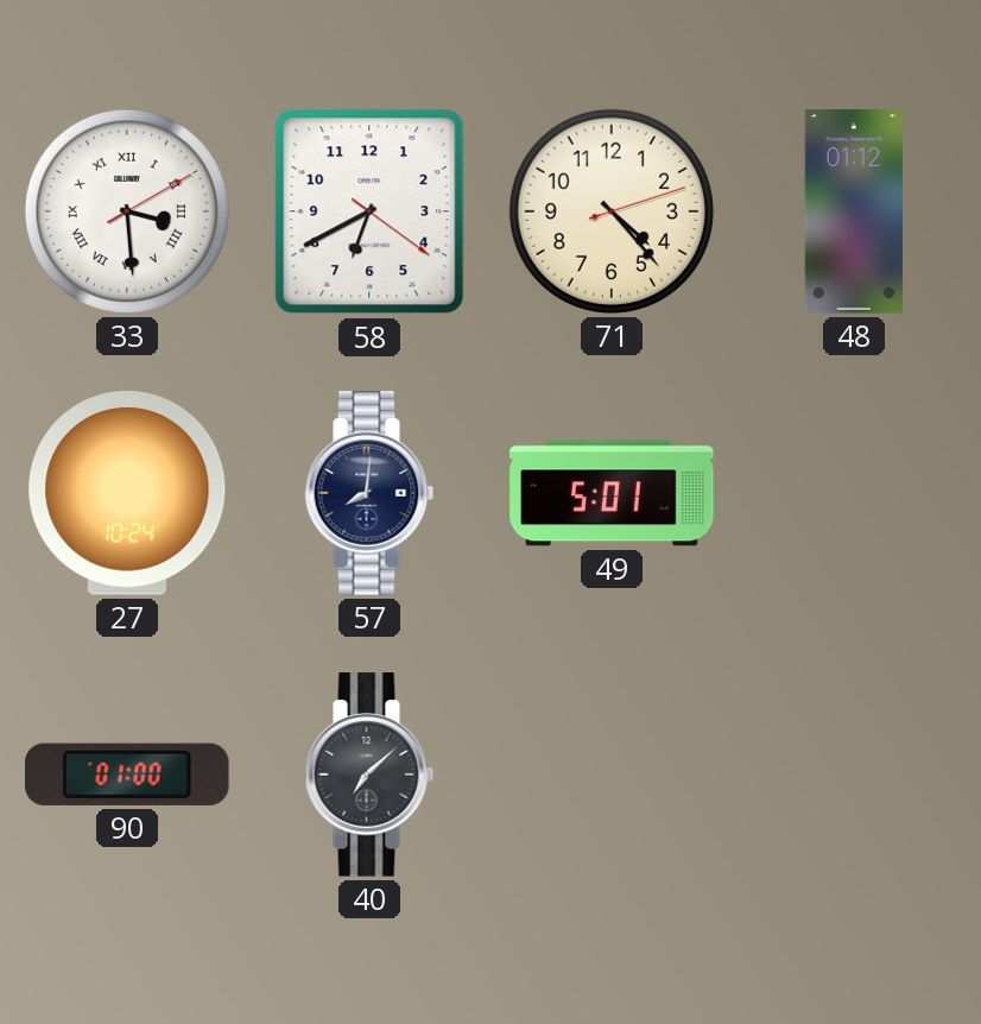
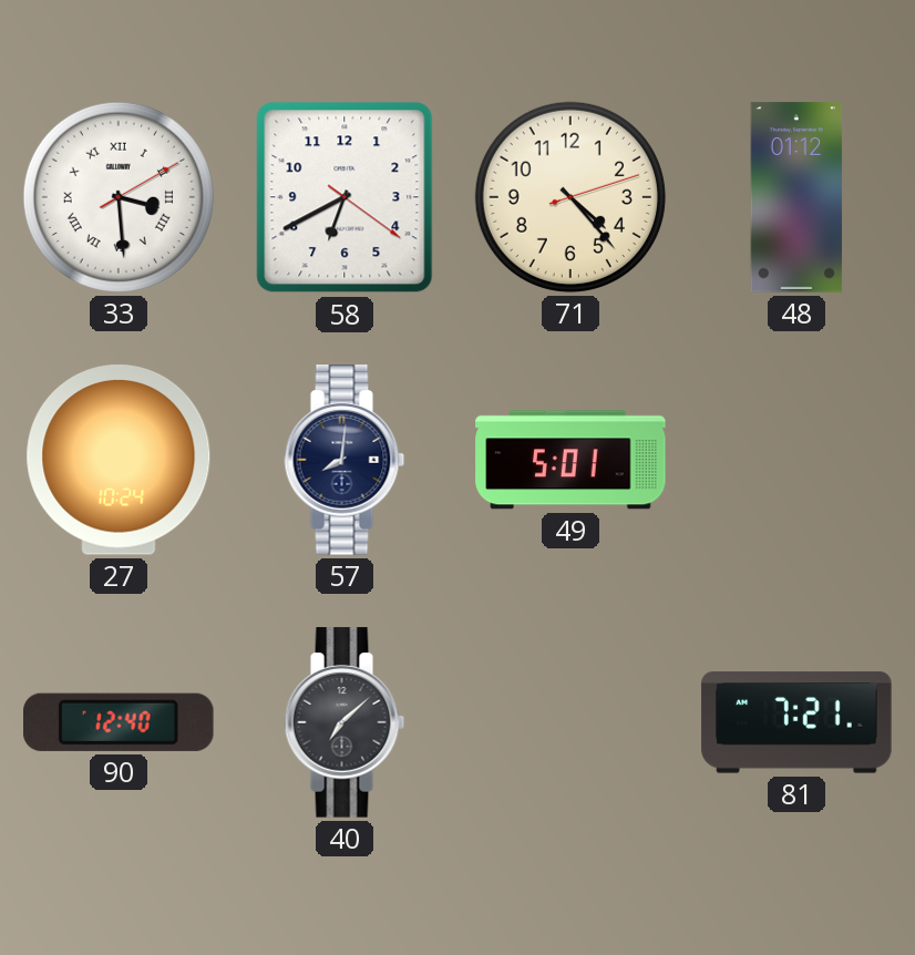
90: 01:00 -> 12:40
81: none -> 7:21
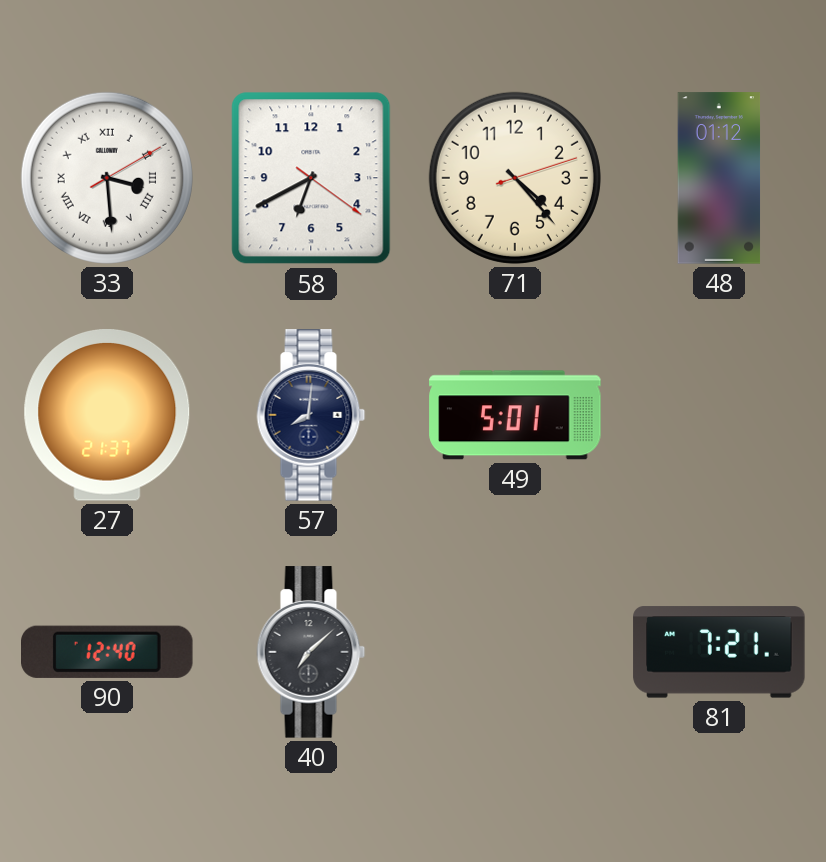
27: 10:24 -> 21:37
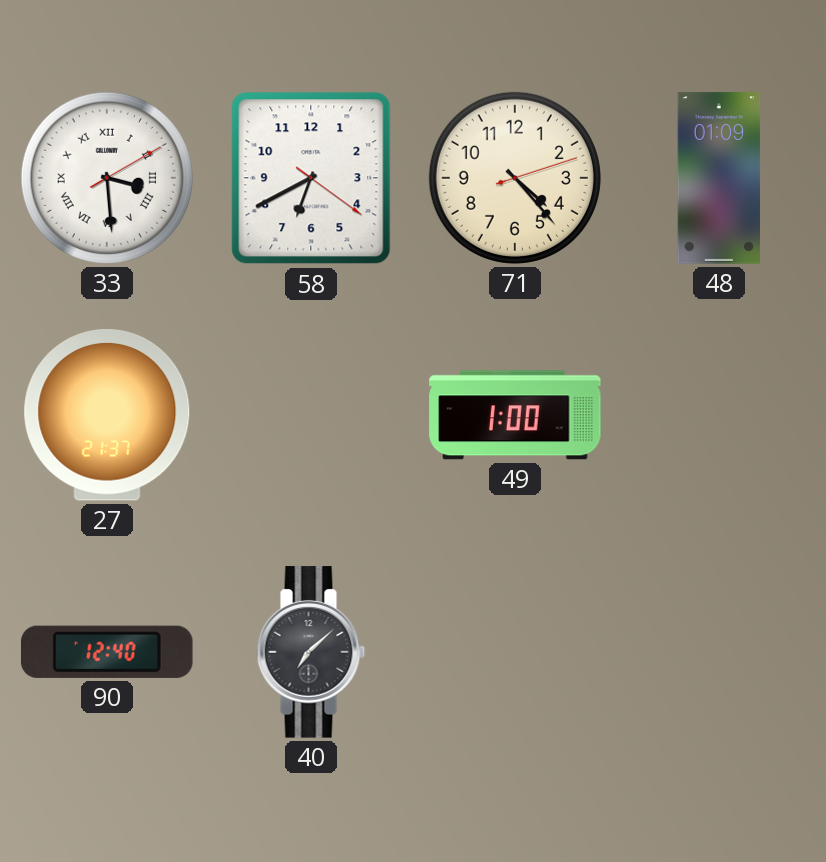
48: 01:12 -> 01:09
57: 8:01 -> none
49: 5:01 -> 1:00
81: 7:21 -> none
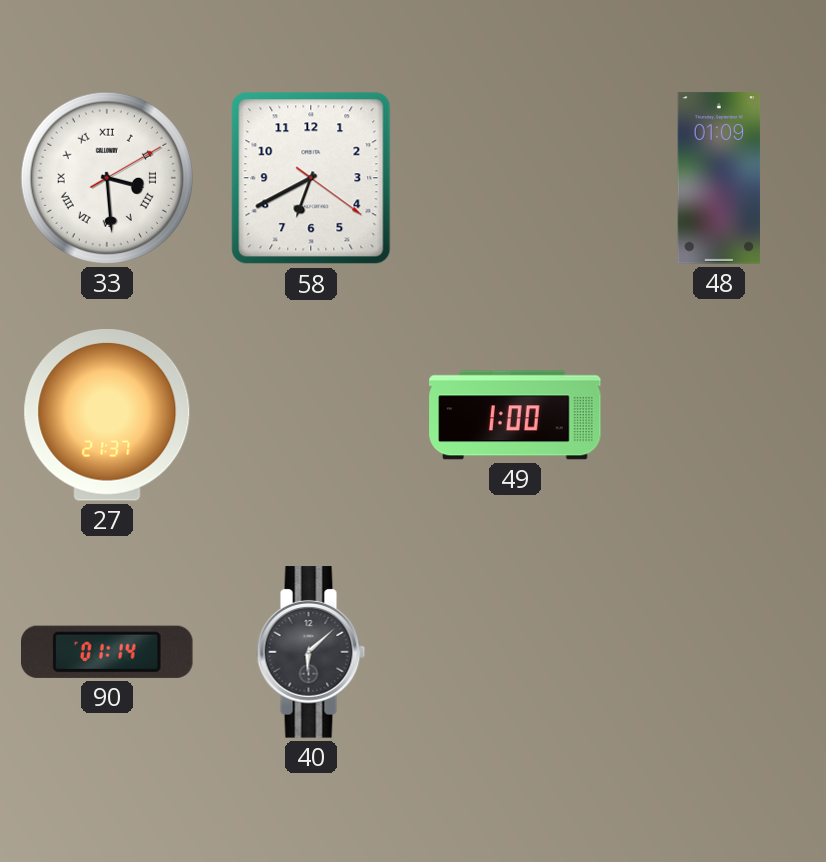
71: 4:23 -> none
90: 12:40 -> 01:14
40: 7:08 -> 6:08
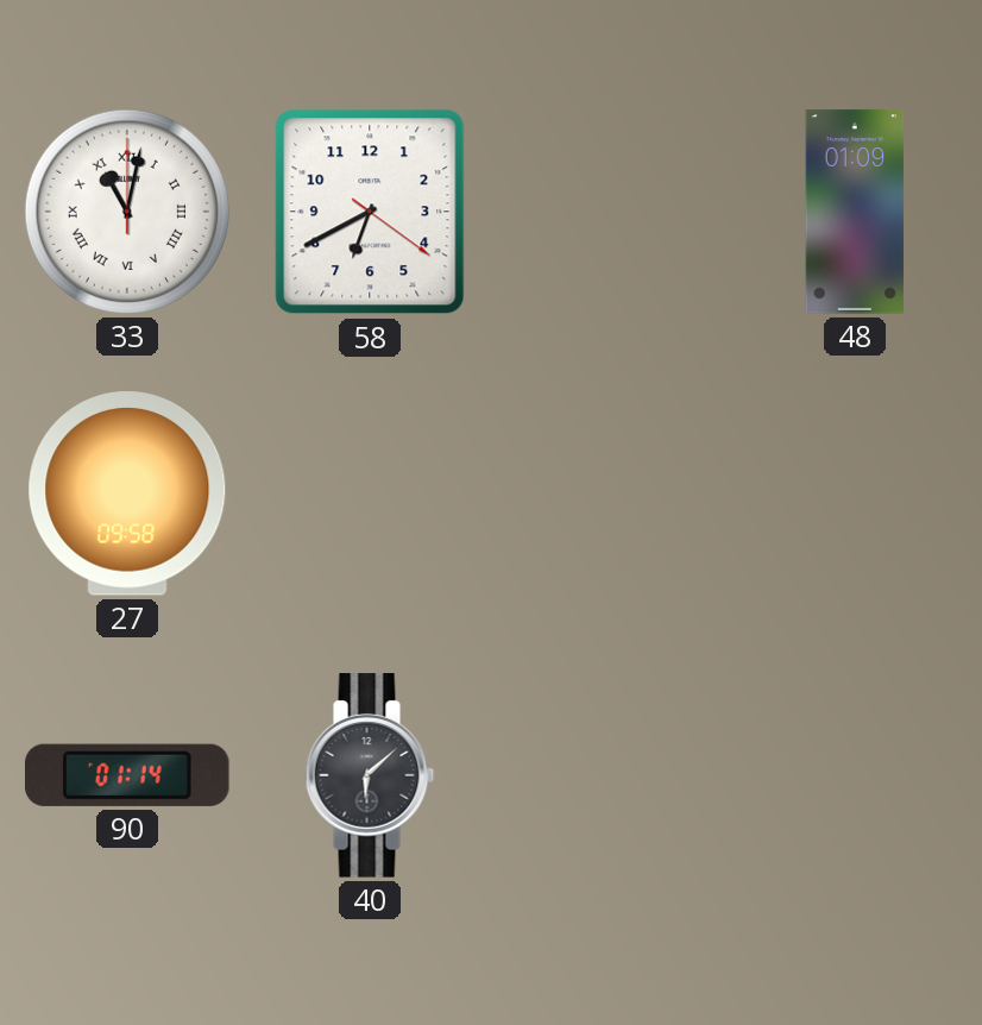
33: 3:29 -> 11:02
27: 21:37 -> 09:58
49: 1:00 -> none
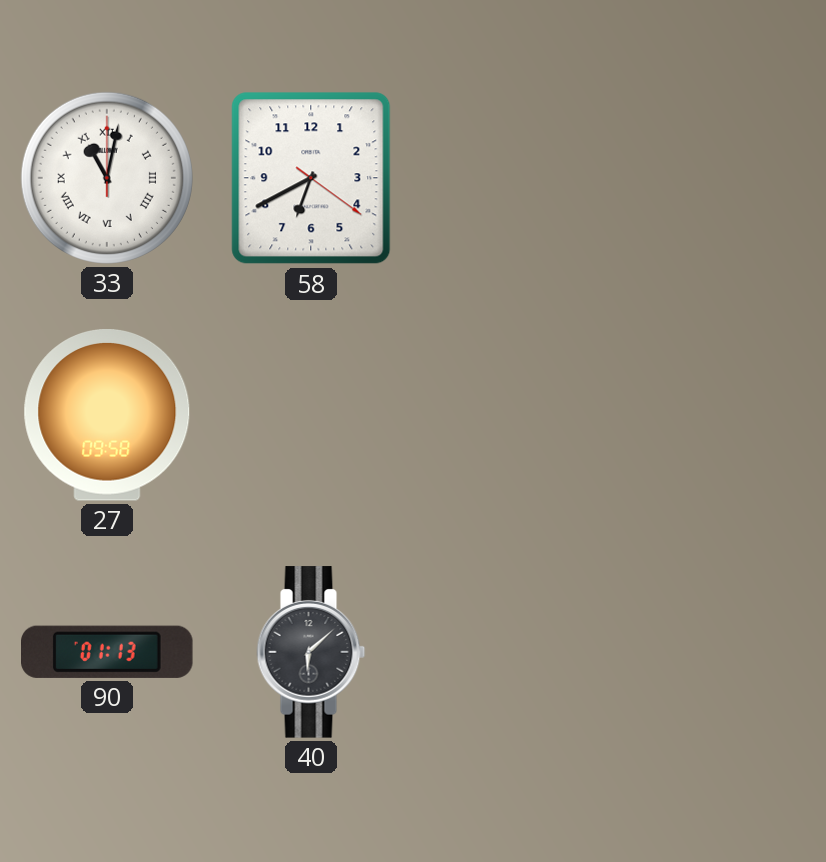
48: 01:09 -> none
90: 01:14 -> 01:13
